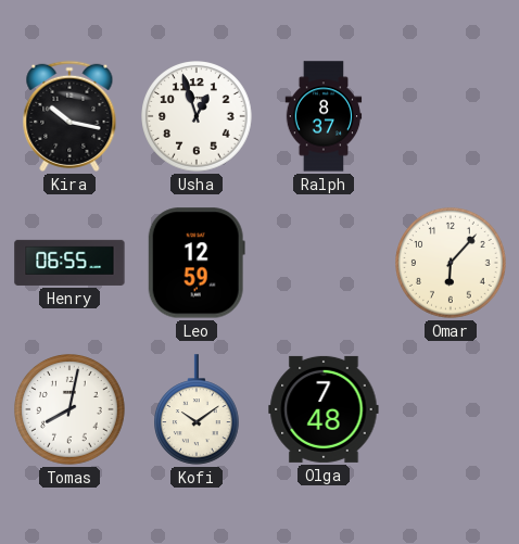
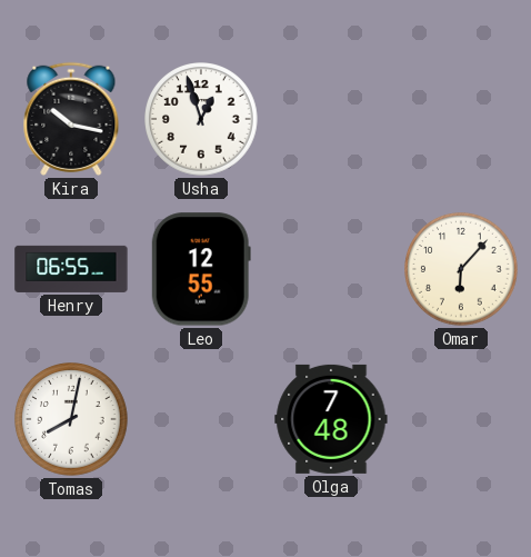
Ralph: 8:37 -> none
Leo: 12:59 -> 12:55
Kofi: 10:09 -> none
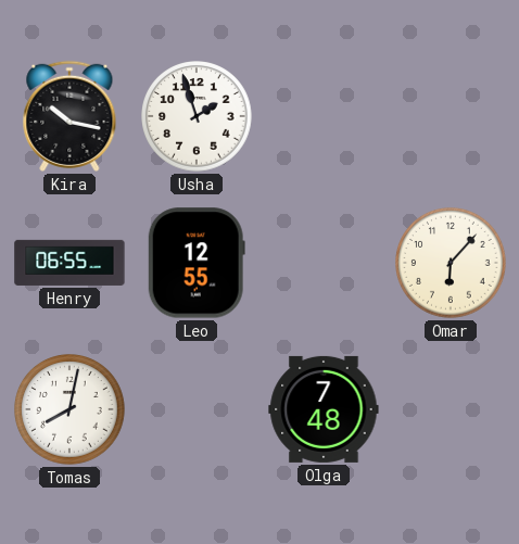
Usha: 12:57 -> 1:57
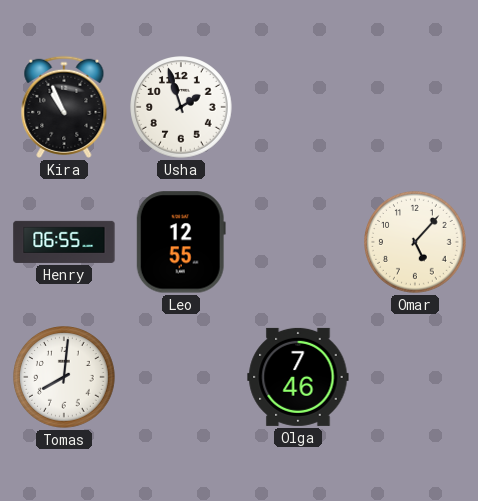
Kira: 10:17 -> 10:56
Omar: 6:07 -> 5:07
Tomas: 8:02 -> 8:01
Olga: 7:48 -> 7:46
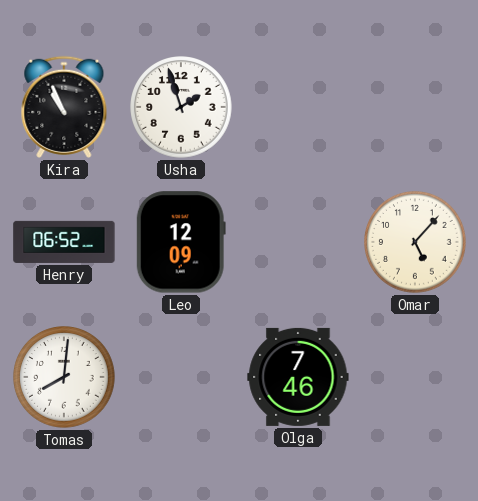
Henry: 06:55 -> 06:52
Leo: 12:55 -> 12:09
